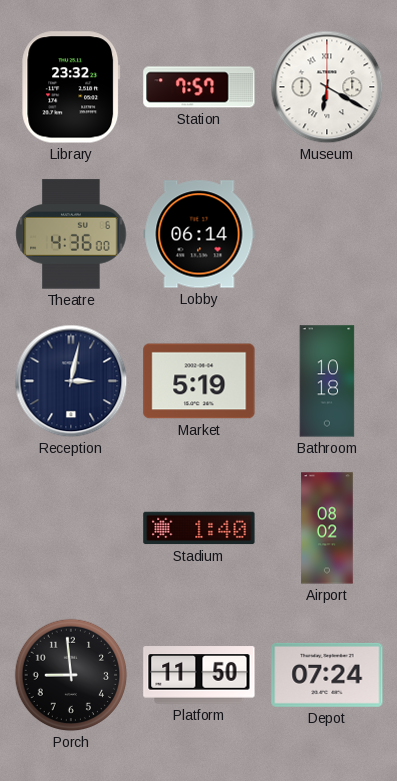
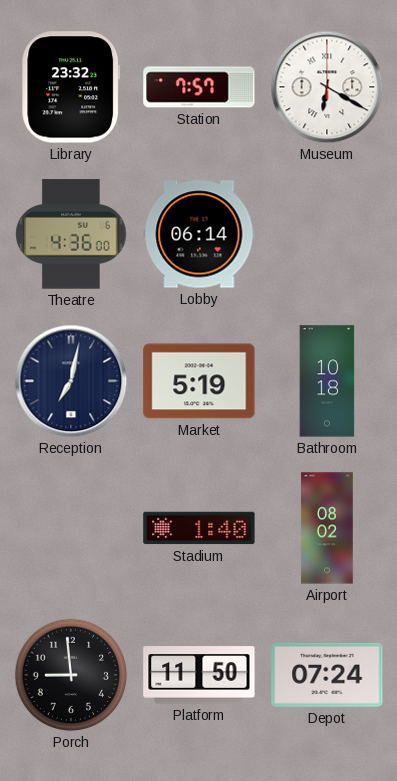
Reception: 3:02 -> 7:02
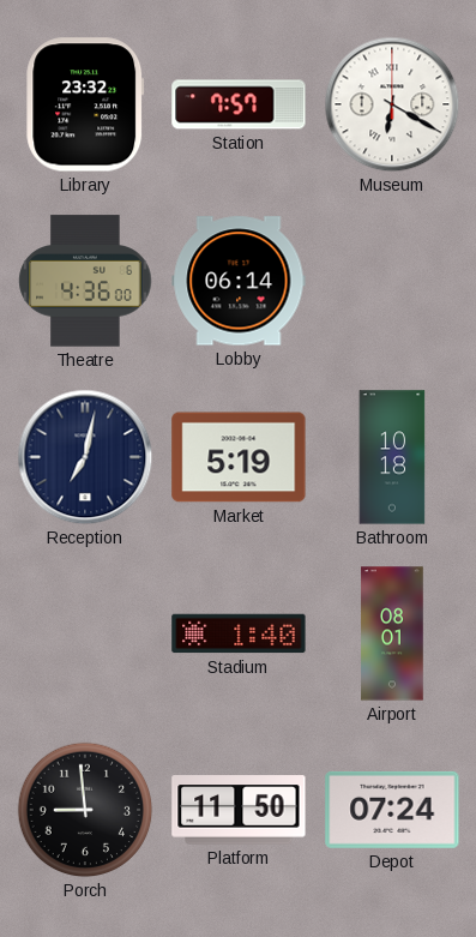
Airport: 08:02 -> 08:01
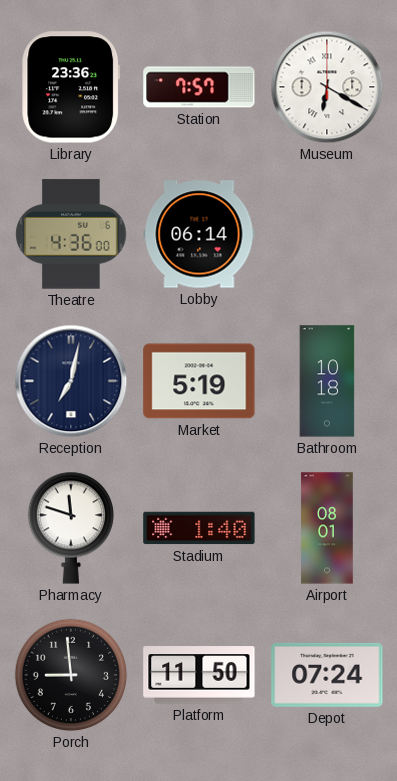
Library: 23:32 -> 23:36
Pharmacy: none -> 11:48
